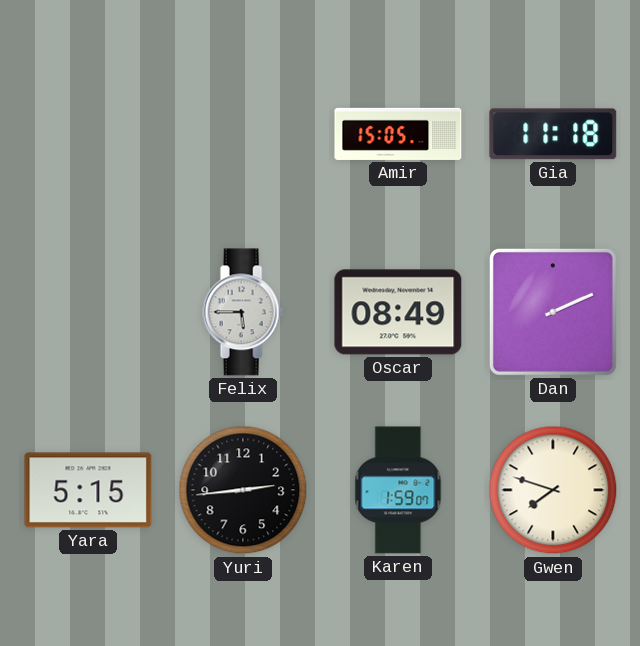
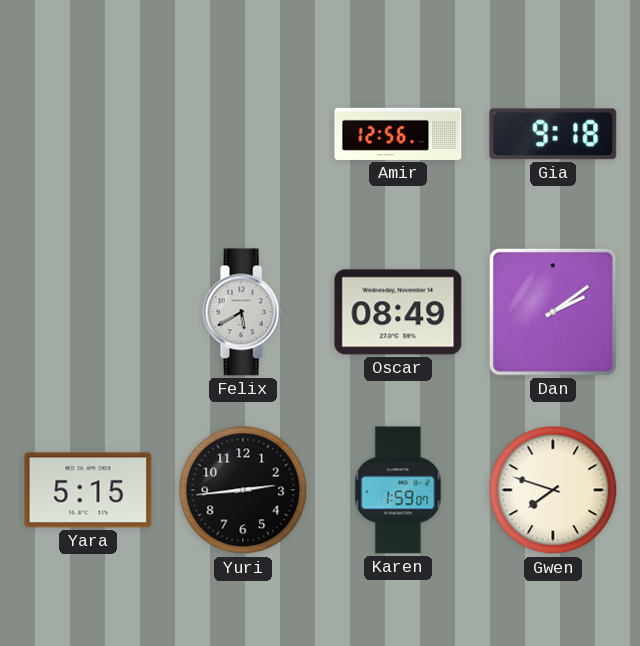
Amir: 15:05 -> 12:56
Gia: 11:18 -> 9:18
Felix: 5:45 -> 5:40
Dan: 2:11 -> 2:09
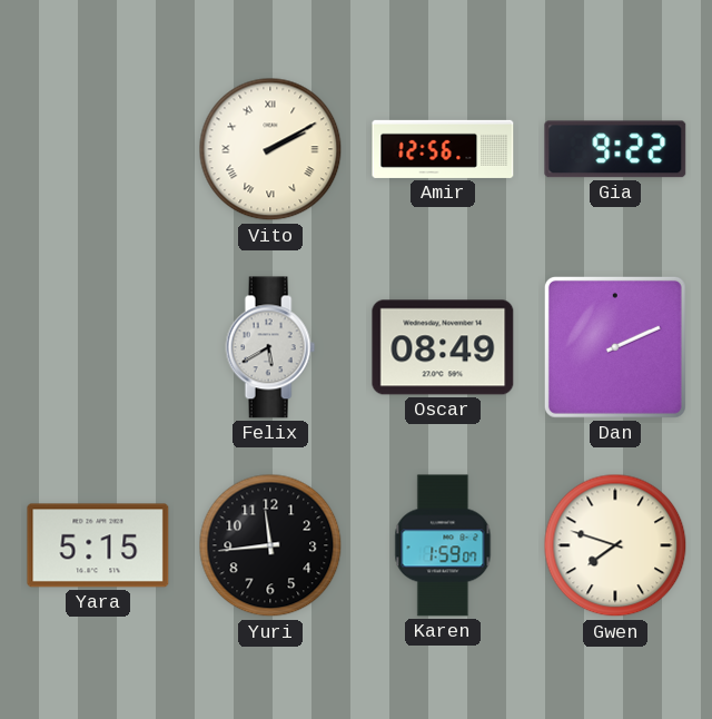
Vito: none -> 2:10
Gia: 9:18 -> 9:22
Dan: 2:09 -> 2:11
Yuri: 2:44 -> 11:44
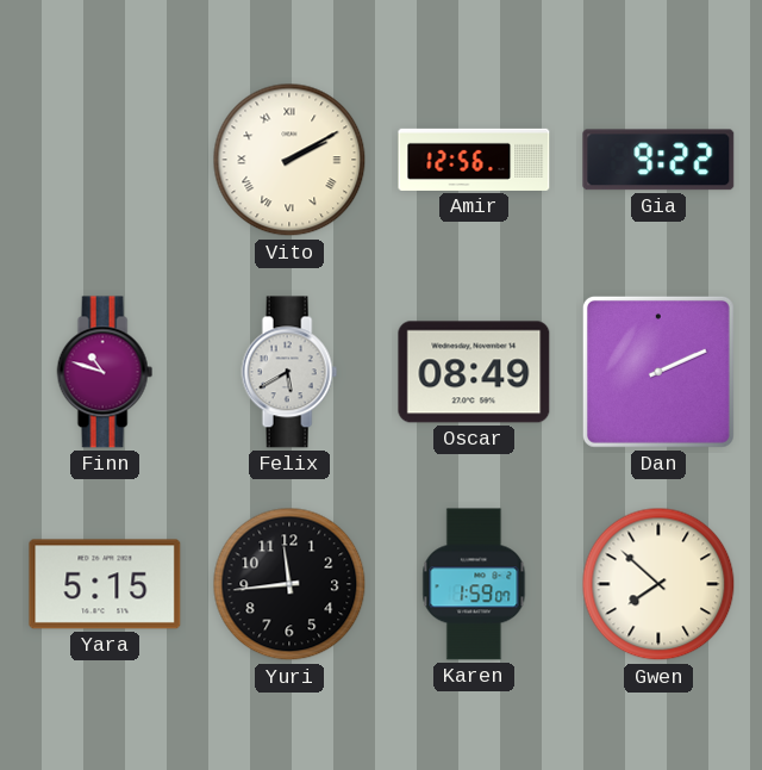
Finn: none -> 10:48
Gwen: 7:48 -> 7:52
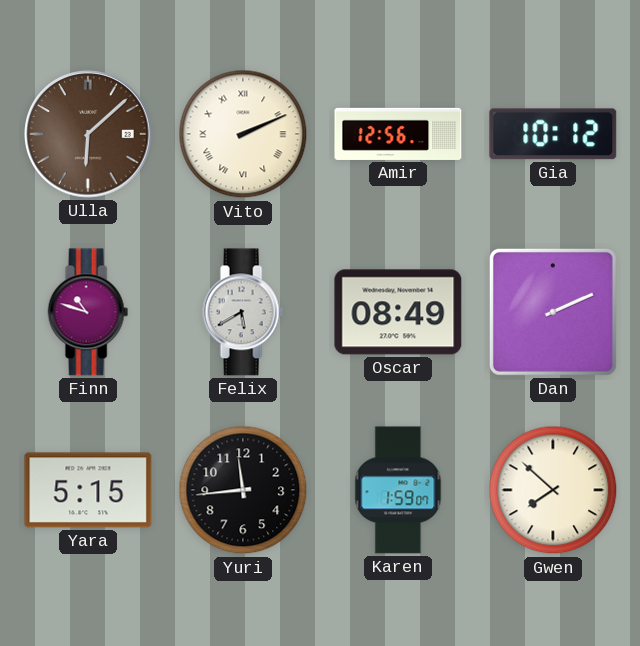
Ulla: none -> 6:08
Vito: 2:10 -> 2:11
Gia: 9:22 -> 10:12
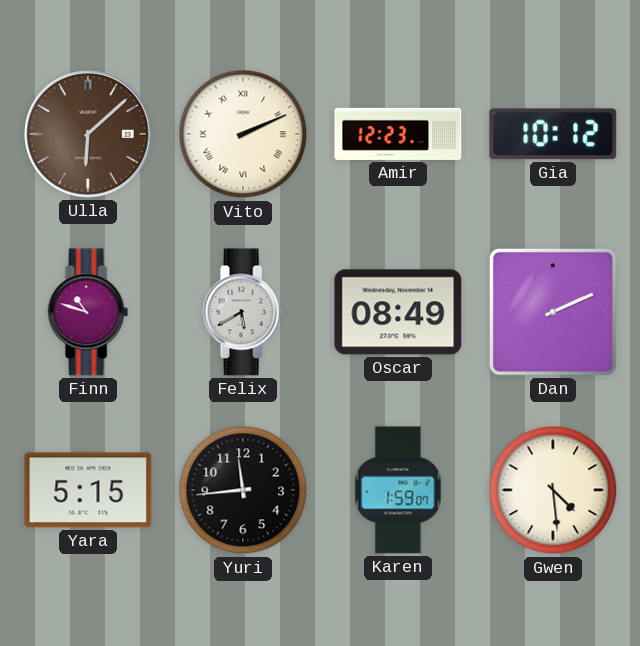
Amir: 12:56 -> 12:23
Gwen: 7:52 -> 4:29
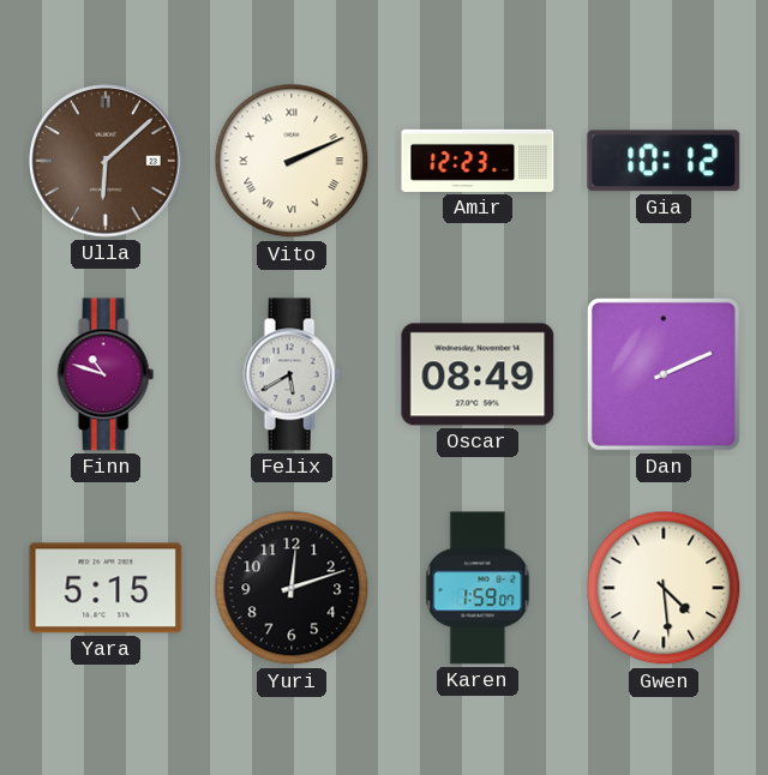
Yuri: 11:44 -> 12:12
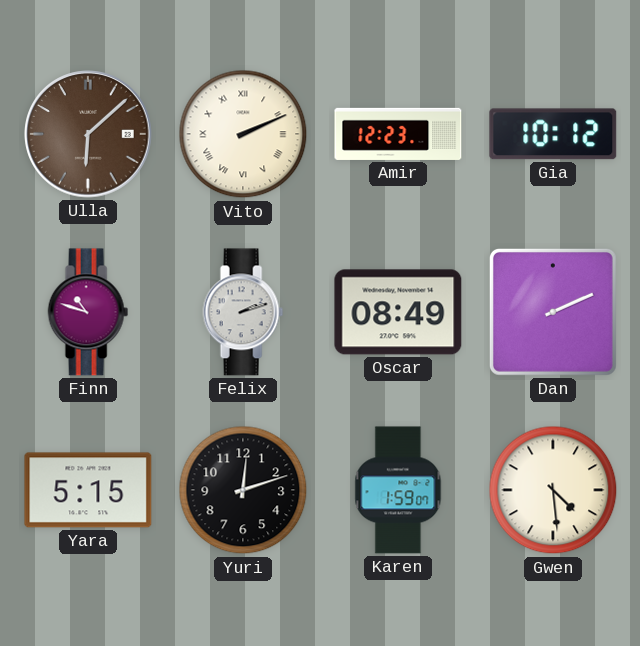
Felix: 5:40 -> 2:12
